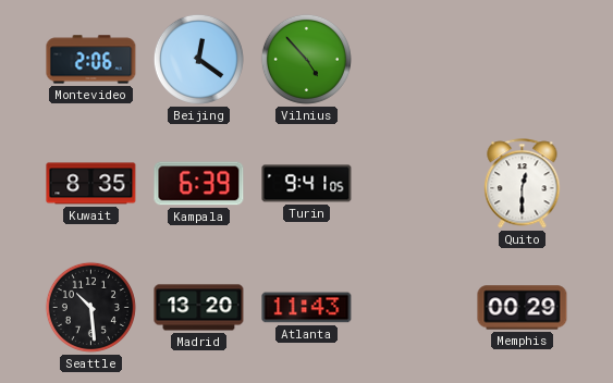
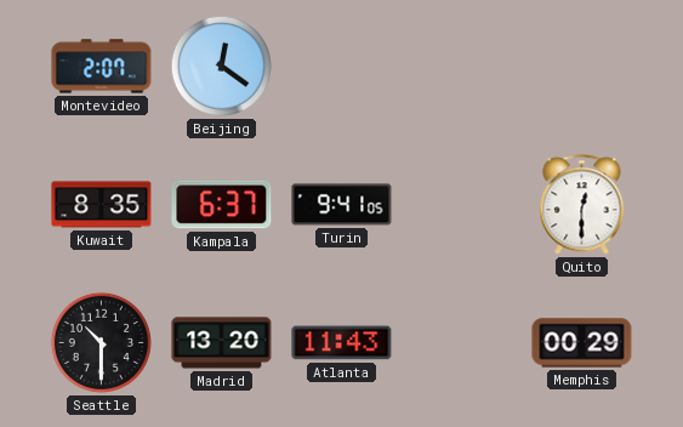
Montevideo: 2:06 -> 2:07
Vilnius: 4:53 -> none
Kampala: 6:39 -> 6:37
Seattle: 10:29 -> 10:30
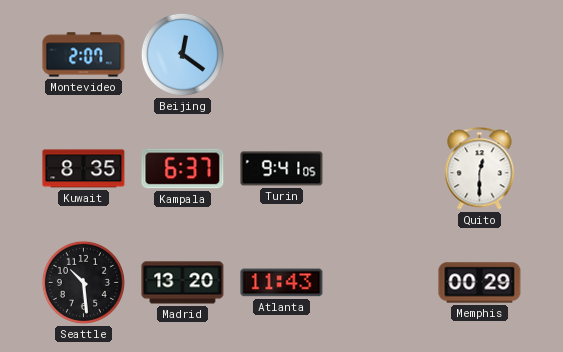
Seattle: 10:30 -> 10:29
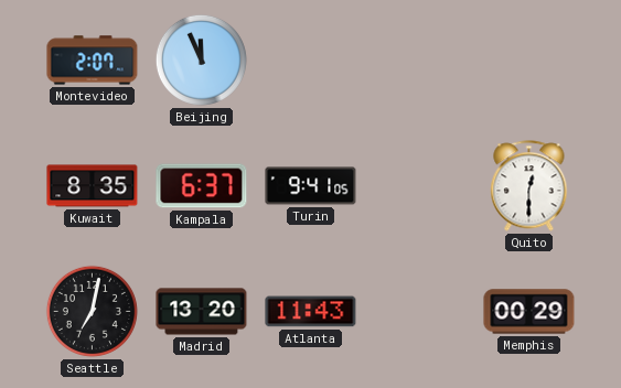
Beijing: 12:21 -> 11:56
Seattle: 10:29 -> 7:02
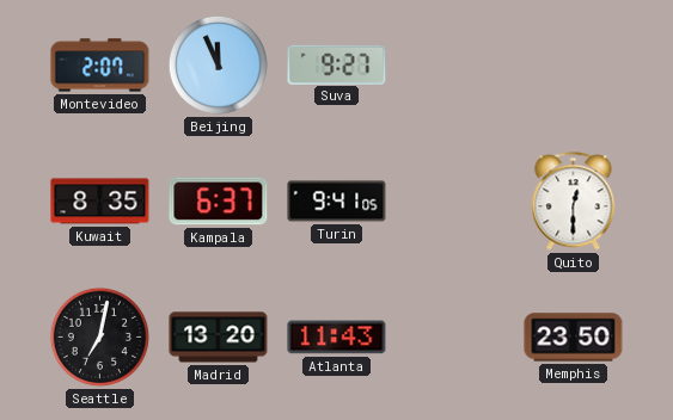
Suva: none -> 9:27
Memphis: 00:29 -> 23:50
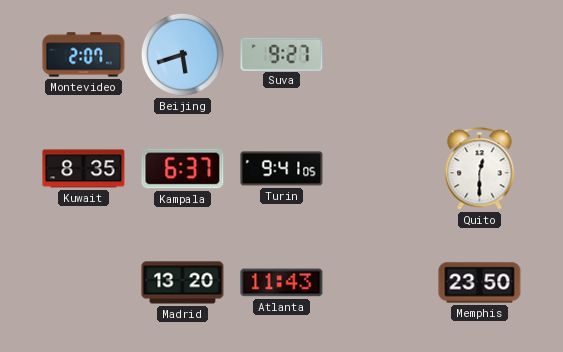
Beijing: 11:56 -> 5:42
Seattle: 7:02 -> none
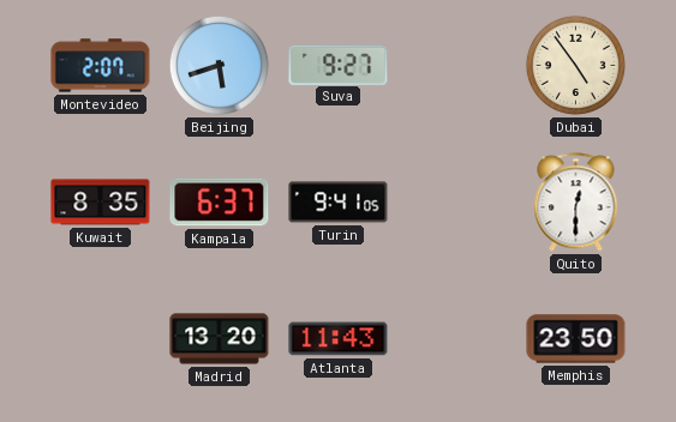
Dubai: none -> 4:54
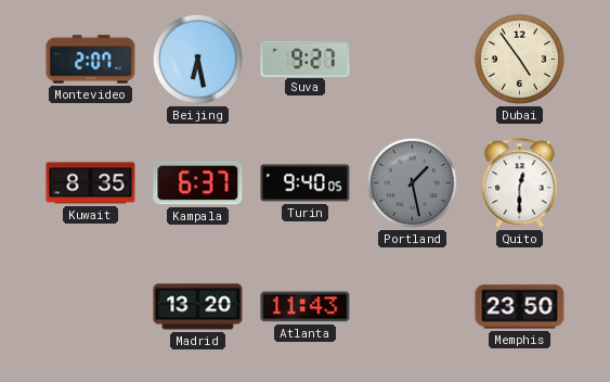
Beijing: 5:42 -> 6:28
Turin: 9:41 -> 9:40
Portland: none -> 1:28
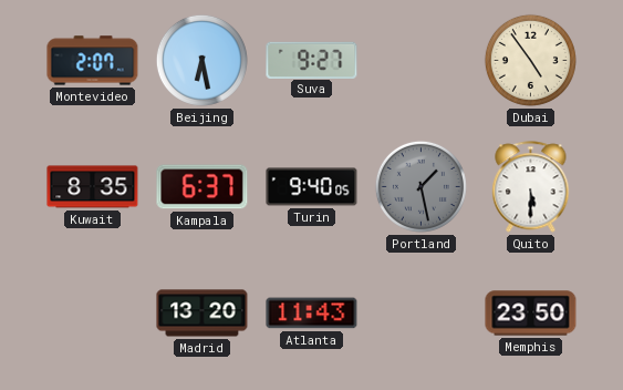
Quito: 12:30 -> 5:30
